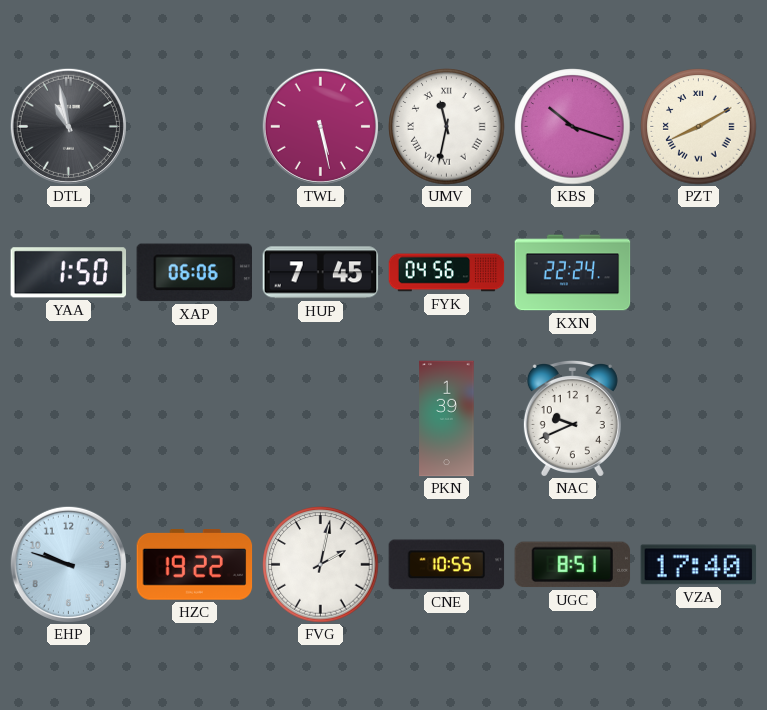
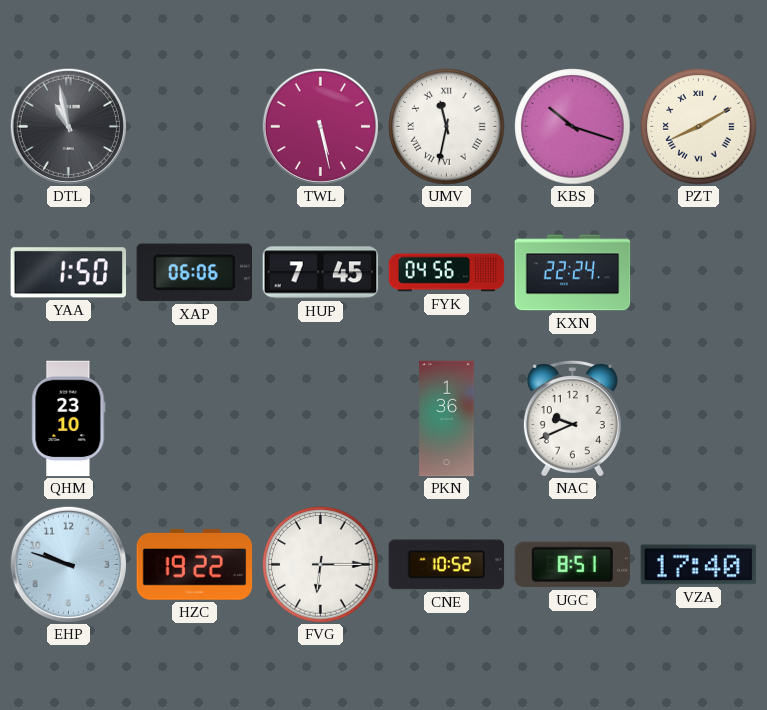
QHM: none -> 23:10
PKN: 1:39 -> 1:36
FVG: 2:02 -> 6:15
CNE: 10:55 -> 10:52
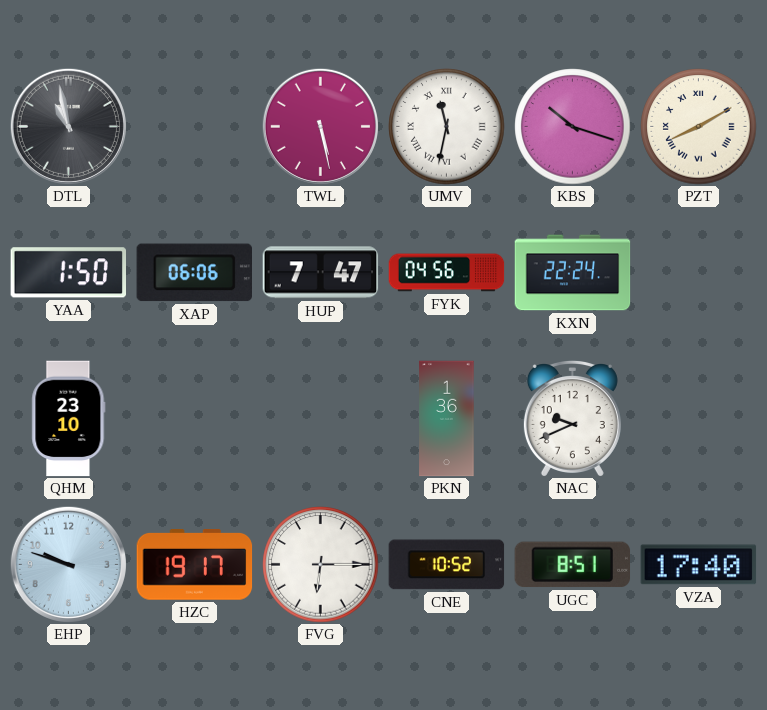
HUP: 7:45 -> 7:47
HZC: 19:22 -> 19:17
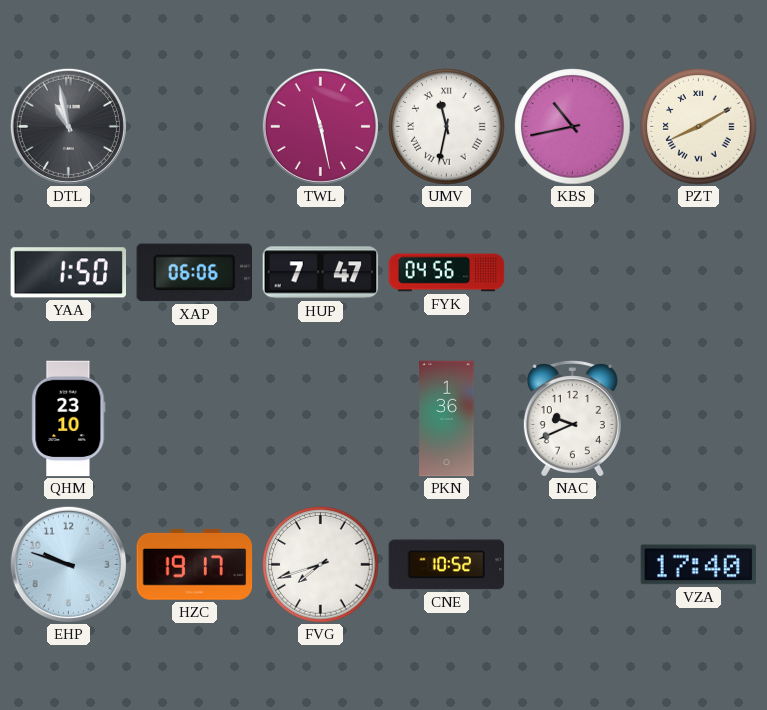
TWL: 5:28 -> 11:28
KBS: 10:18 -> 10:43
KXN: 22:24 -> none
FVG: 6:15 -> 7:42
UGC: 8:51 -> none
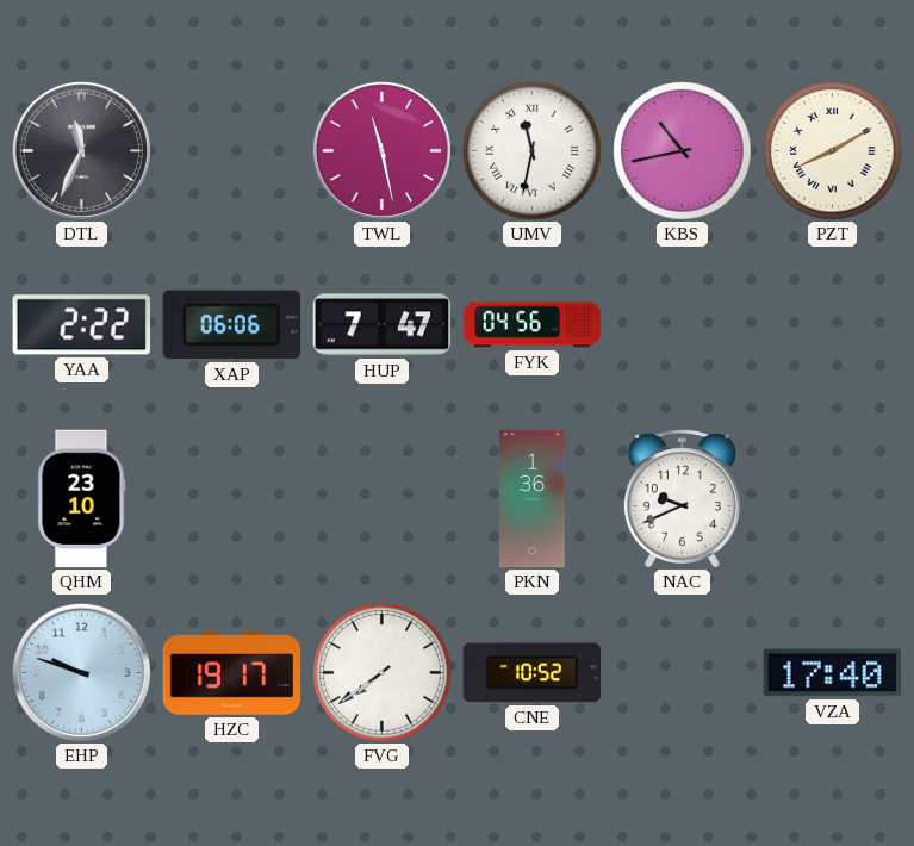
DTL: 10:58 -> 11:34
YAA: 1:50 -> 2:22
FVG: 7:42 -> 7:39
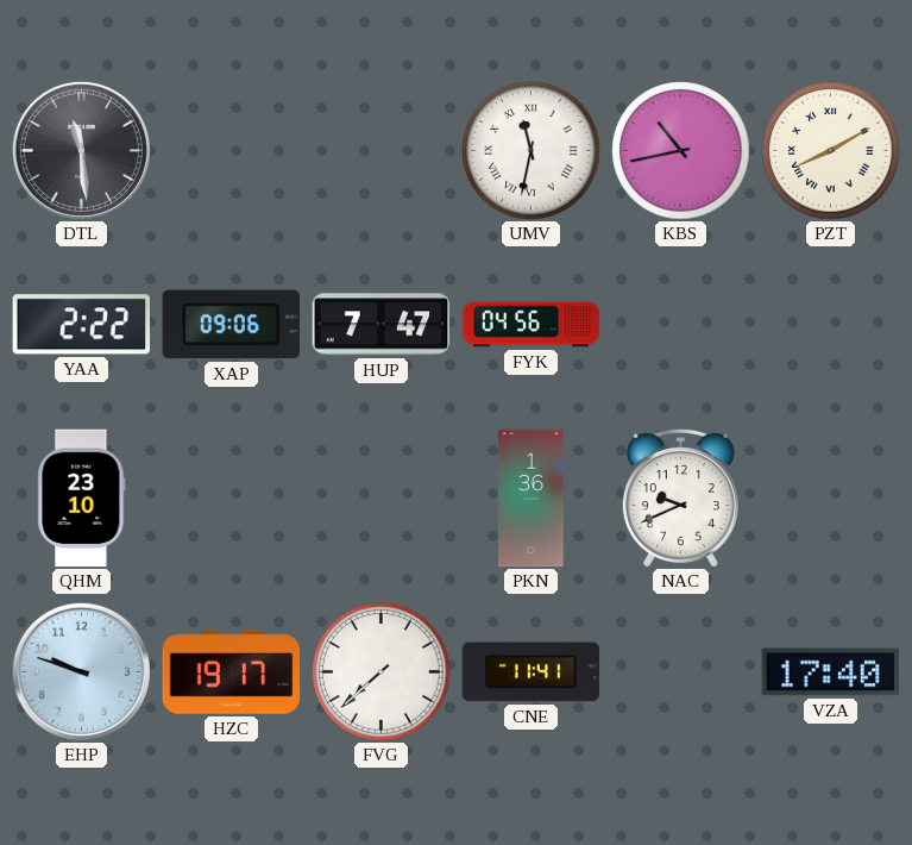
DTL: 11:34 -> 11:29
TWL: 11:28 -> none
XAP: 06:06 -> 09:06
FVG: 7:39 -> 7:38
CNE: 10:52 -> 11:41
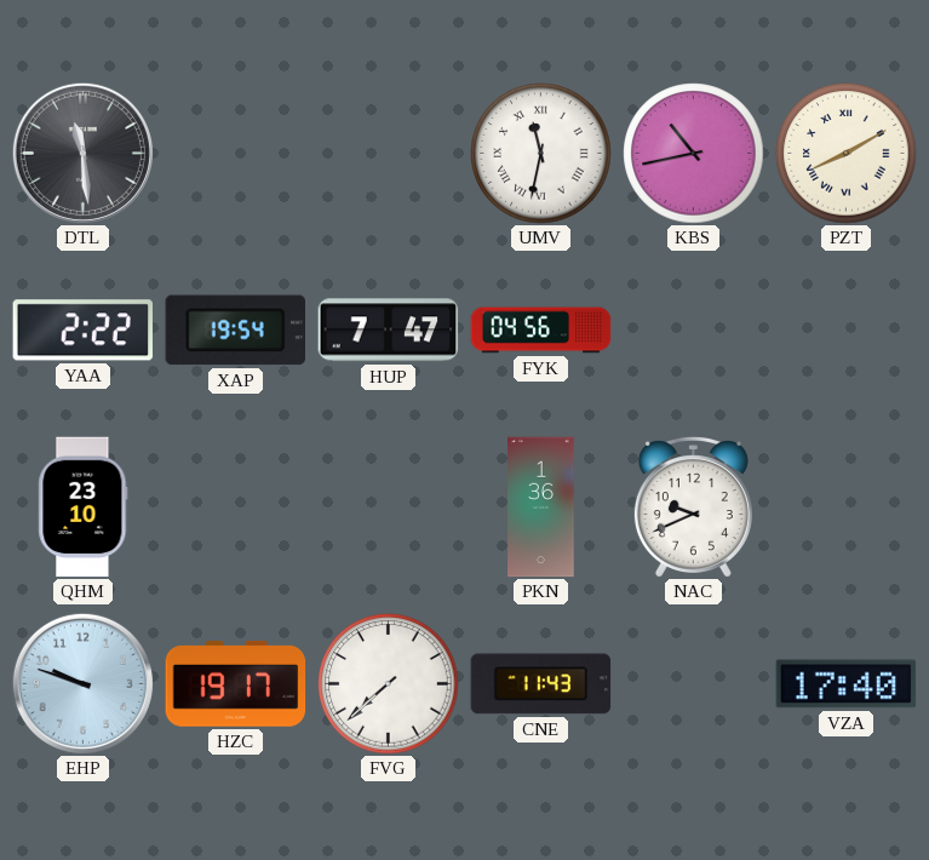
XAP: 09:06 -> 19:54
CNE: 11:41 -> 11:43
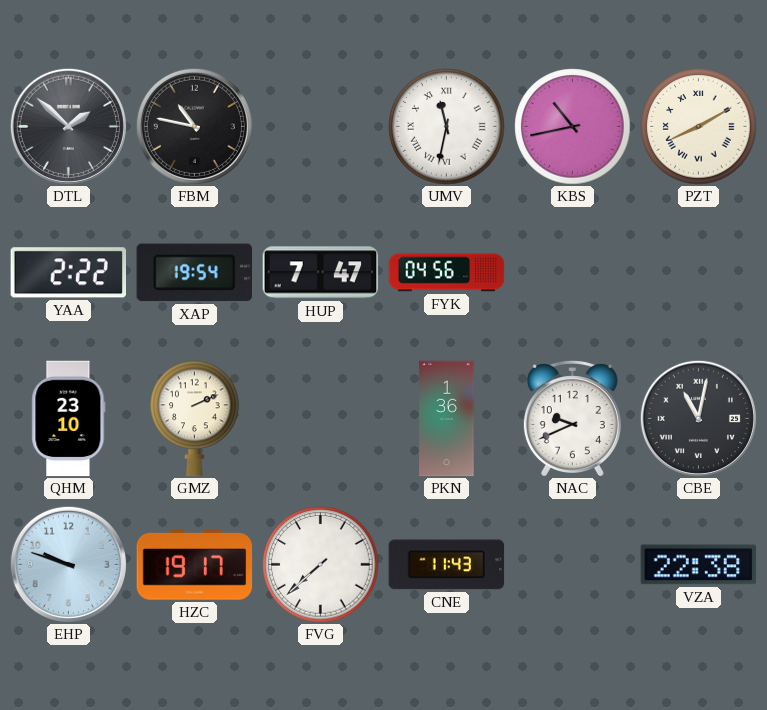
DTL: 11:29 -> 1:52
FBM: none -> 10:47
GMZ: none -> 2:11
CBE: none -> 11:02
VZA: 17:40 -> 22:38
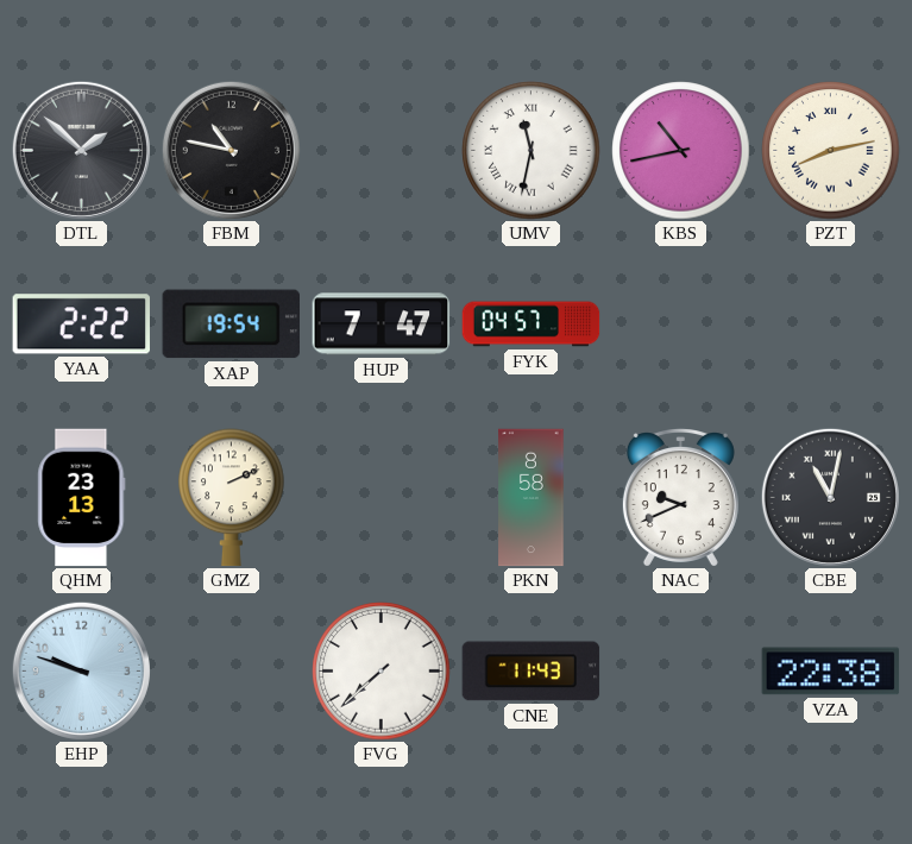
PZT: 8:10 -> 8:13
FYK: 04:56 -> 04:57
QHM: 23:10 -> 23:13
PKN: 1:36 -> 8:58
HZC: 19:17 -> none
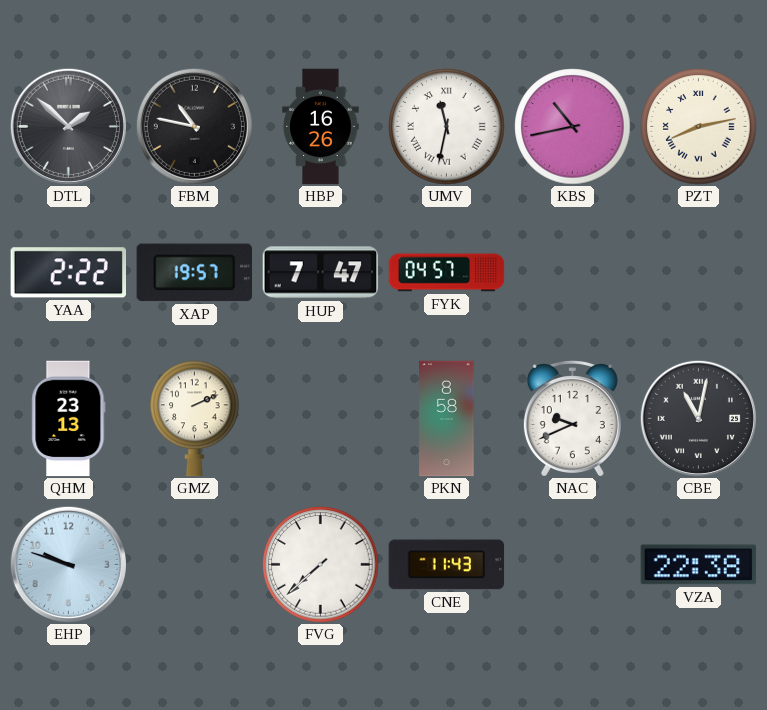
HBP: none -> 16:26
XAP: 19:54 -> 19:57
